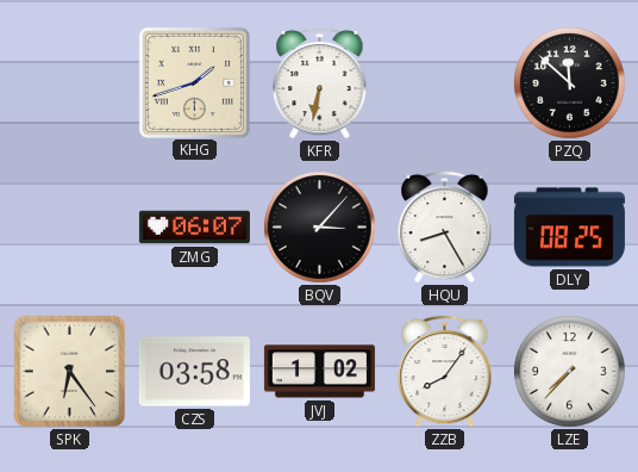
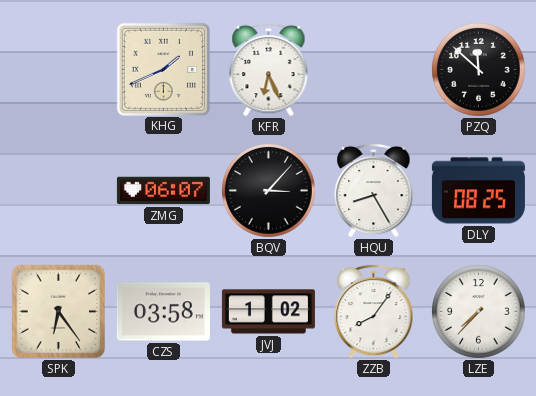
KHG: 1:42 -> 1:41
KFR: 6:32 -> 6:26
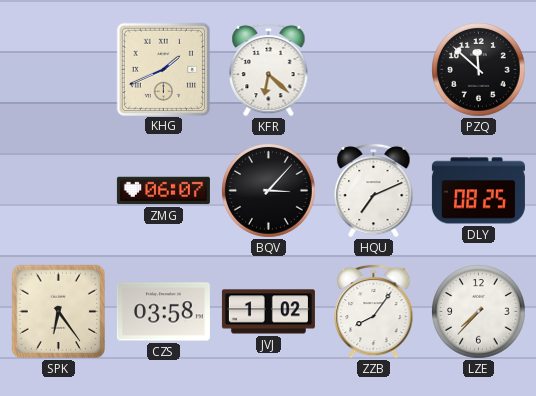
KFR: 6:26 -> 6:22
HQU: 8:25 -> 7:11
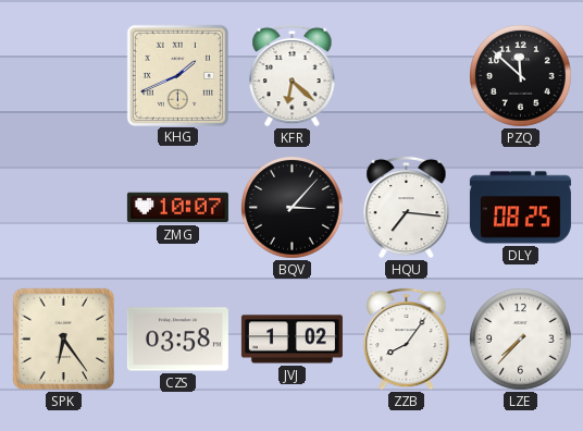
ZMG: 06:07 -> 10:07
HQU: 7:11 -> 7:16
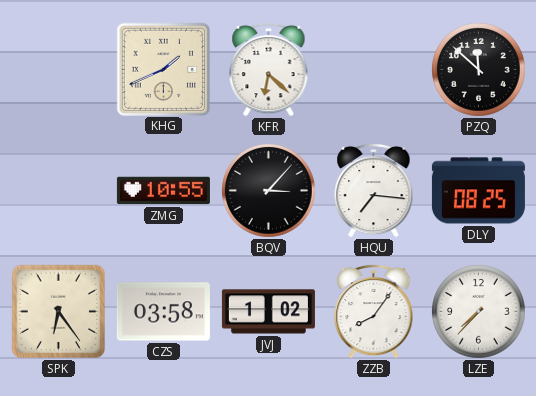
ZMG: 10:07 -> 10:55
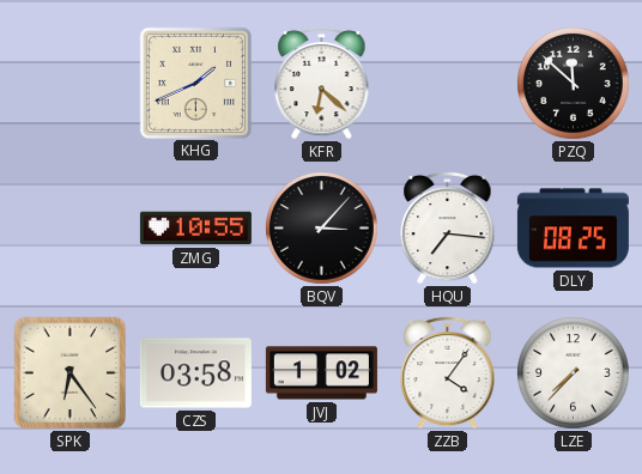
ZZB: 8:06 -> 4:06
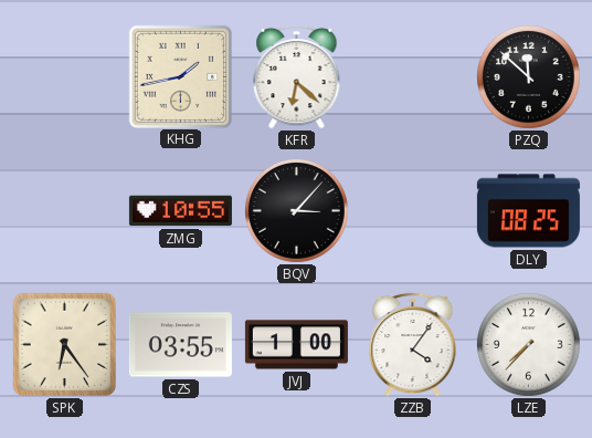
KHG: 1:41 -> 1:43
HQU: 7:16 -> none
CZS: 03:58 -> 03:55
JVJ: 1:02 -> 1:00
